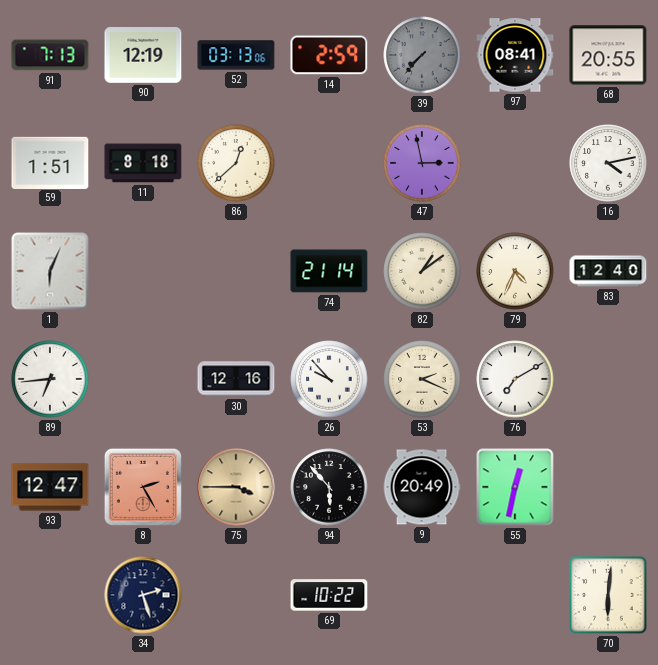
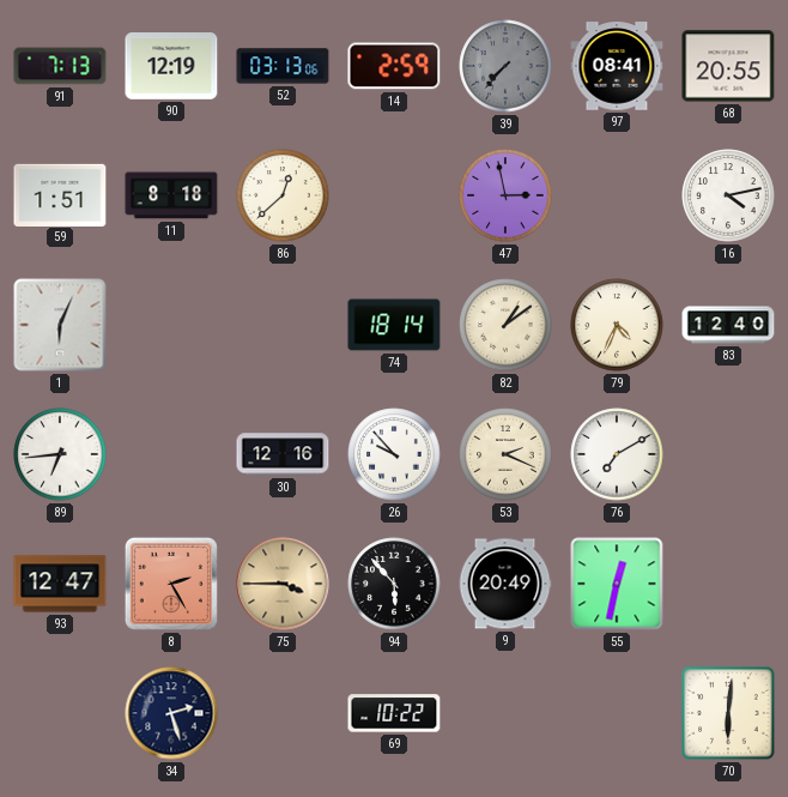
74: 21:14 -> 18:14
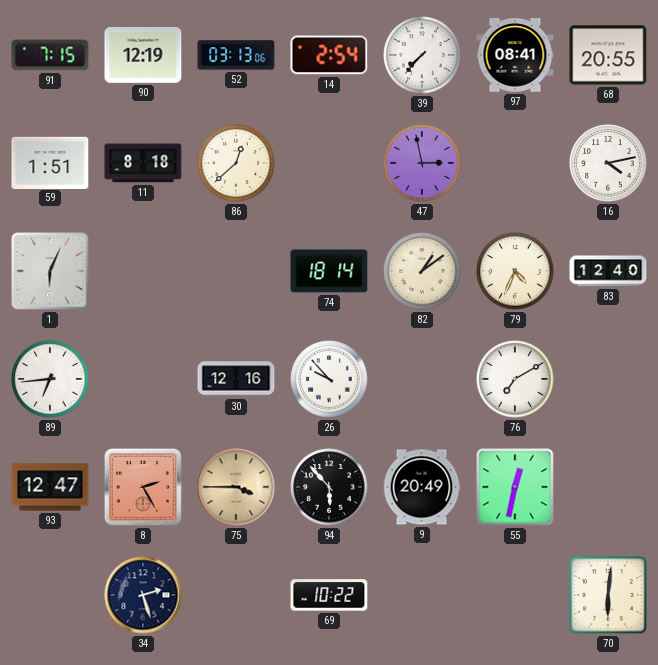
91: 7:13 -> 7:15
14: 2:59 -> 2:54
39 dial: grey -> white
53: 2:19 -> none
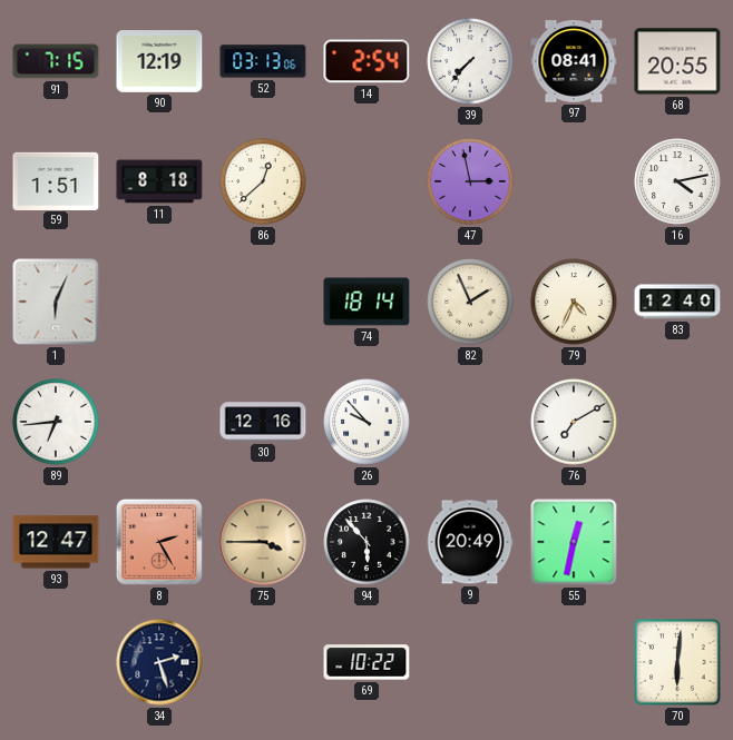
82: 1:09 -> 1:56
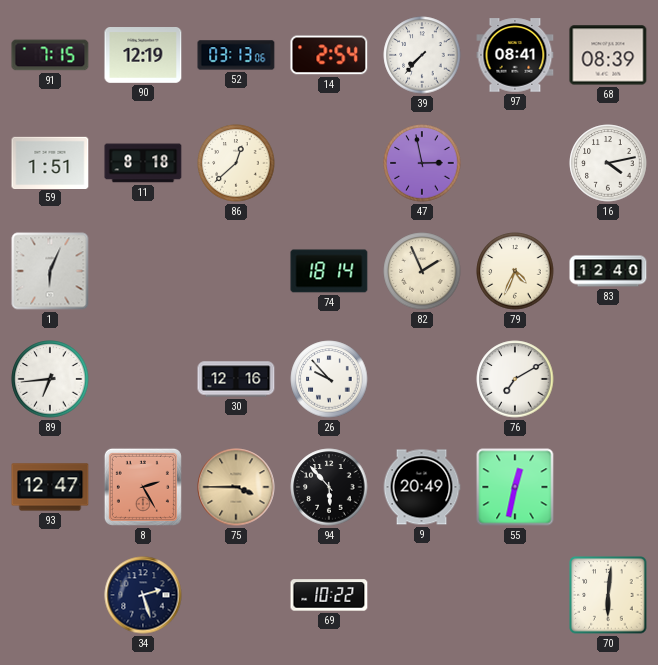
68: 20:55 -> 08:39
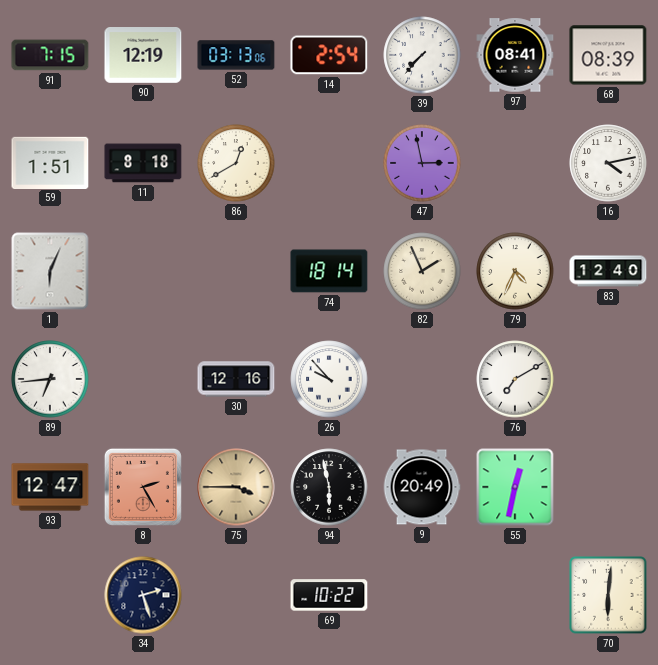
86: 12:38 -> 12:40
94: 5:53 -> 5:58
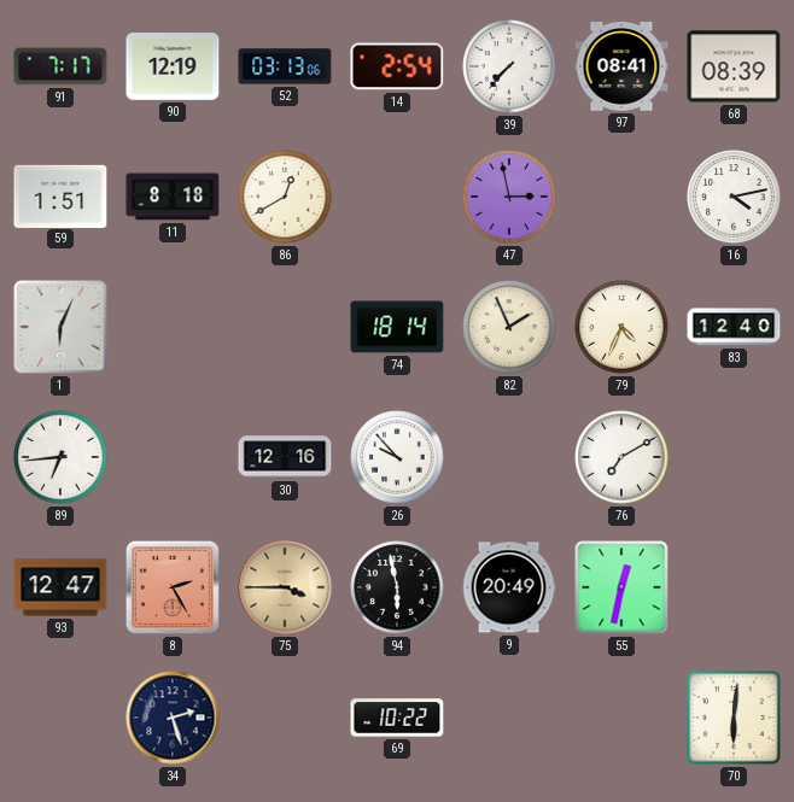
91: 7:15 -> 7:17
